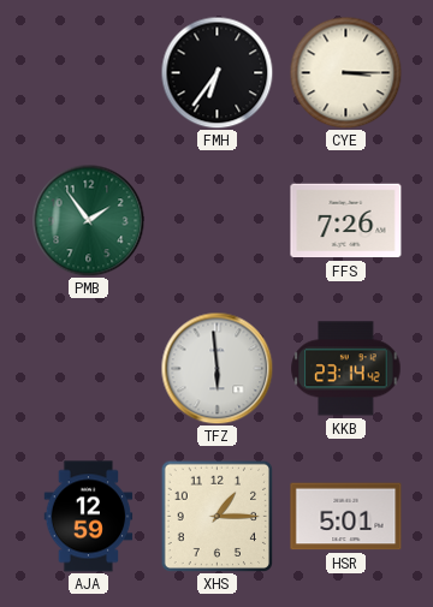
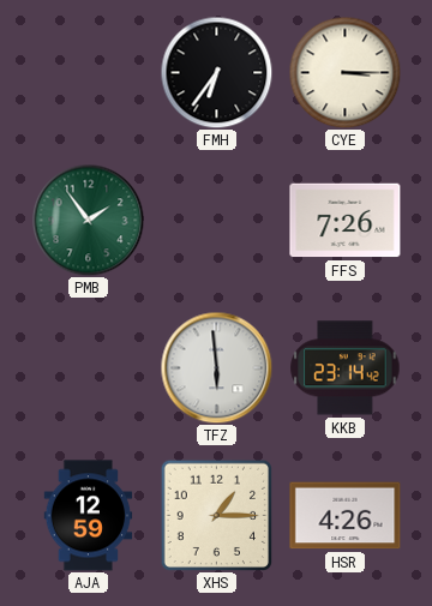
HSR: 5:01 -> 4:26
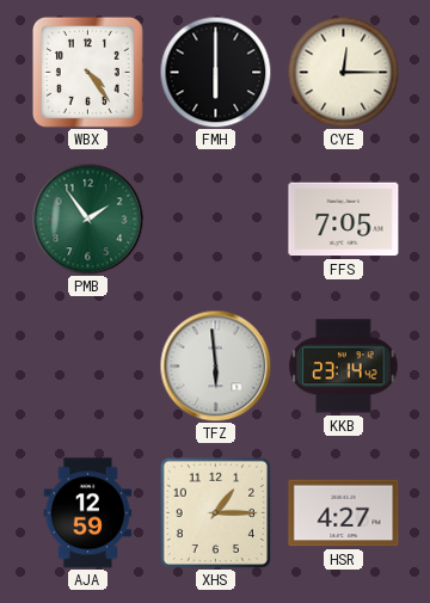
WBX: none -> 4:24
FMH: 6:36 -> 6:00
CYE: 3:15 -> 12:15
FFS: 7:26 -> 7:05
HSR: 4:26 -> 4:27
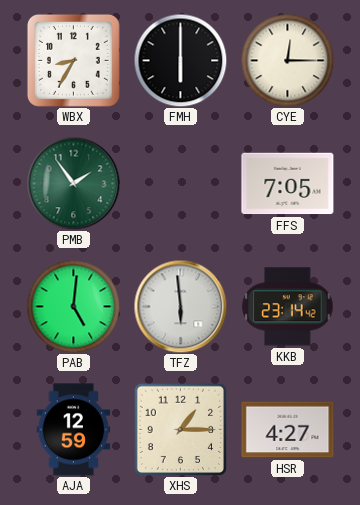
WBX: 4:24 -> 8:35
PAB: none -> 5:01
